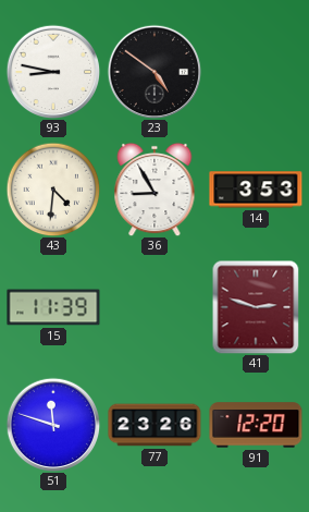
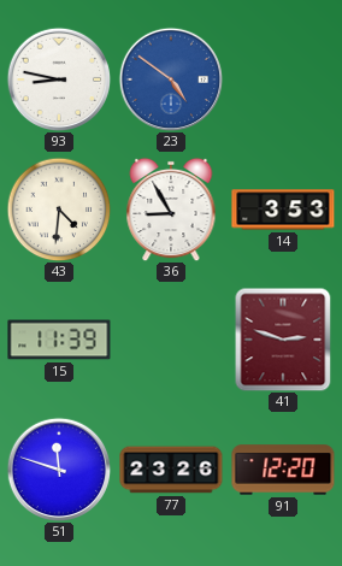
23 dial: black -> blue
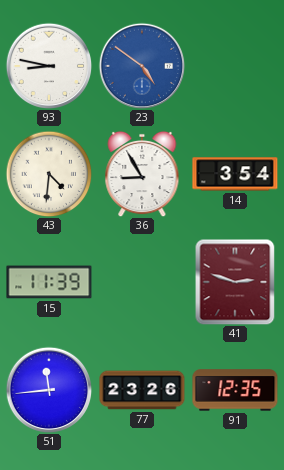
14: 3:53 -> 3:54
51: 11:48 -> 11:44
91: 12:20 -> 12:35
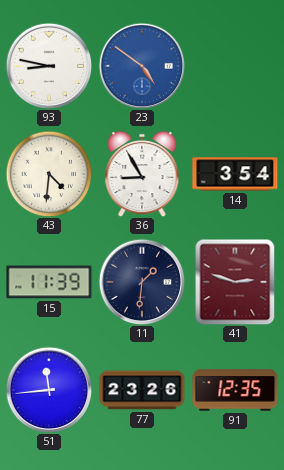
11: none -> 1:31
